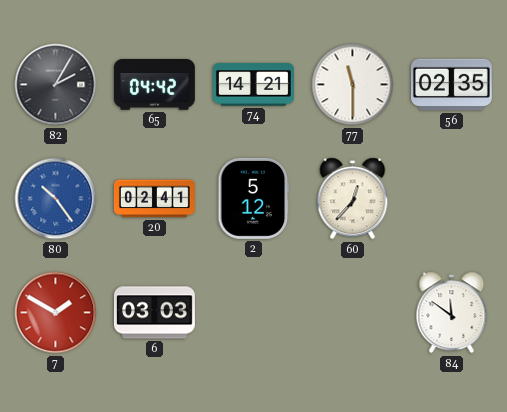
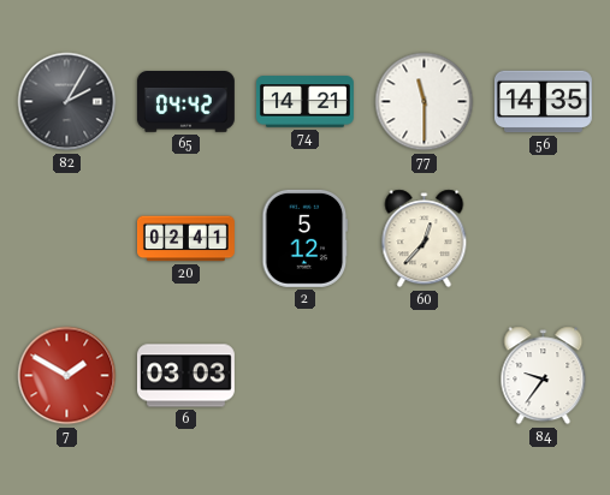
56: 02:35 -> 14:35
80: 10:24 -> none
84: 11:51 -> 9:36
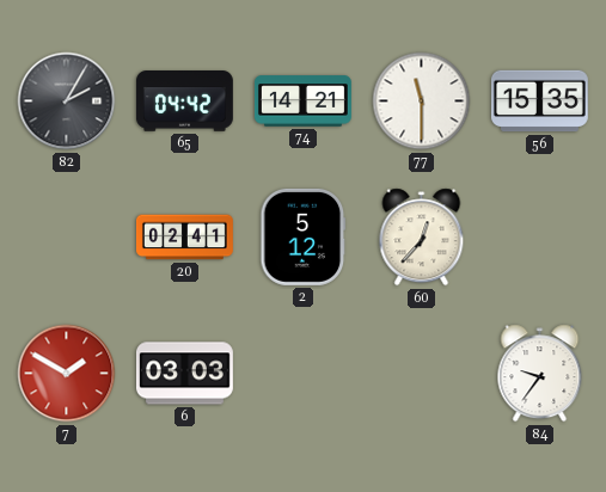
56: 14:35 -> 15:35
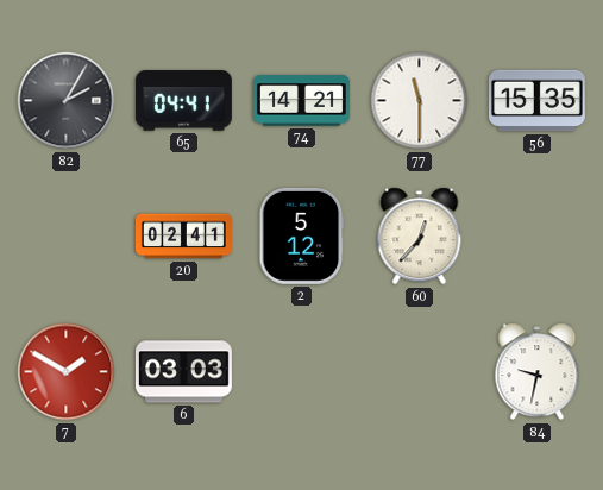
65: 04:42 -> 04:41
84: 9:36 -> 9:32
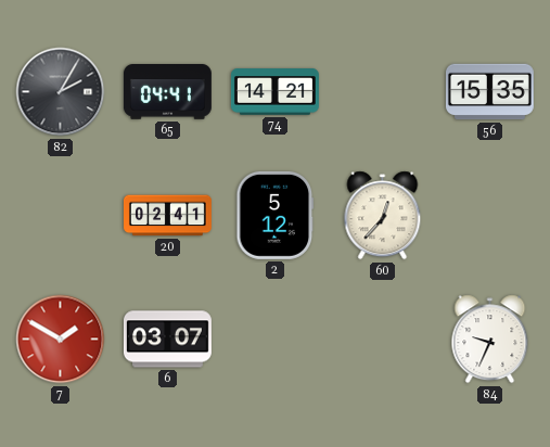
77: 11:30 -> none
6: 03:03 -> 03:07
84: 9:32 -> 9:34
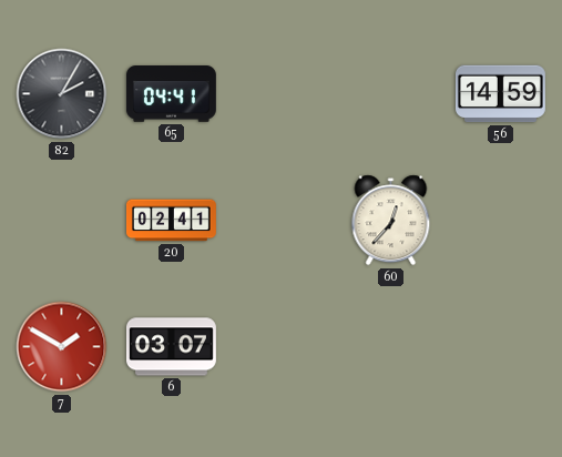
74: 14:21 -> none
56: 15:35 -> 14:59
2: 5:12 -> none
84: 9:34 -> none
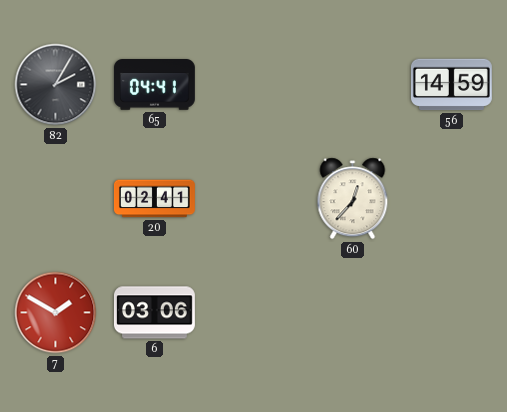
6: 03:07 -> 03:06
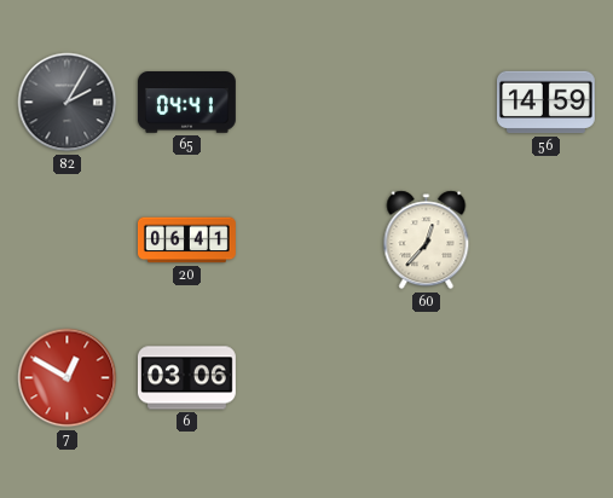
20: 02:41 -> 06:41
7: 1:50 -> 12:50
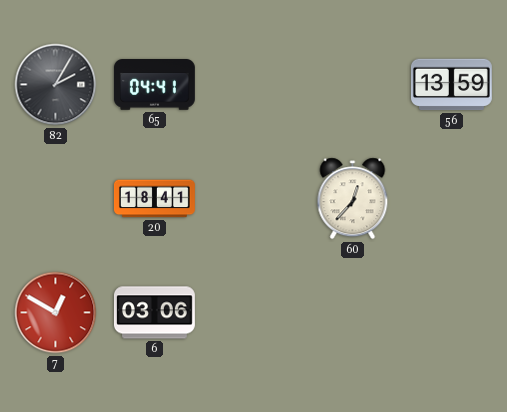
56: 14:59 -> 13:59
20: 06:41 -> 18:41
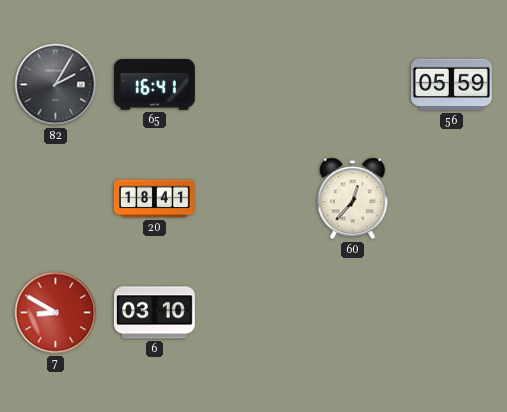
65: 04:41 -> 16:41
56: 13:59 -> 05:59
7: 12:50 -> 8:50
6: 03:06 -> 03:10
